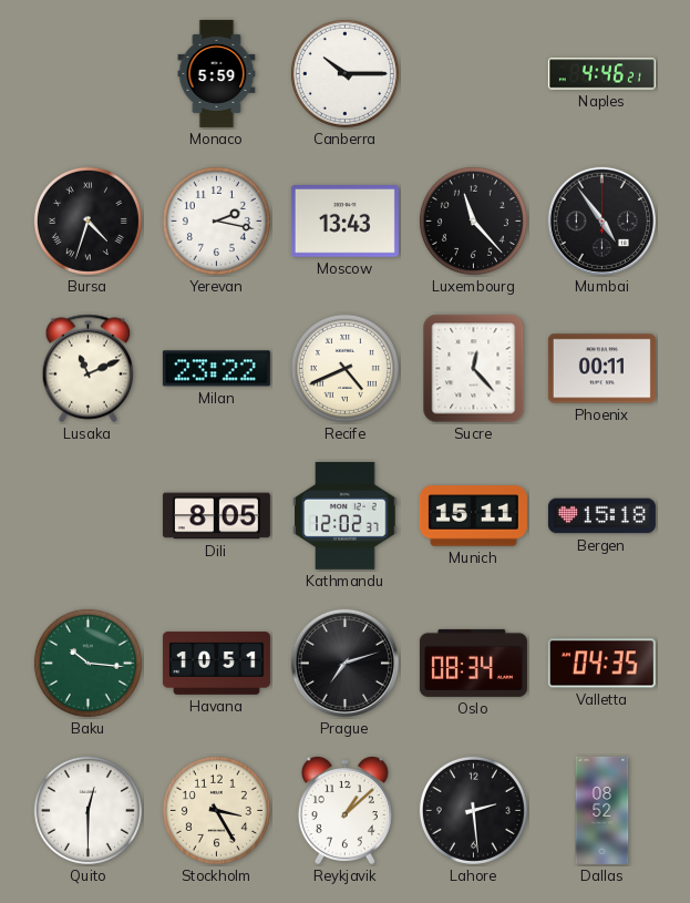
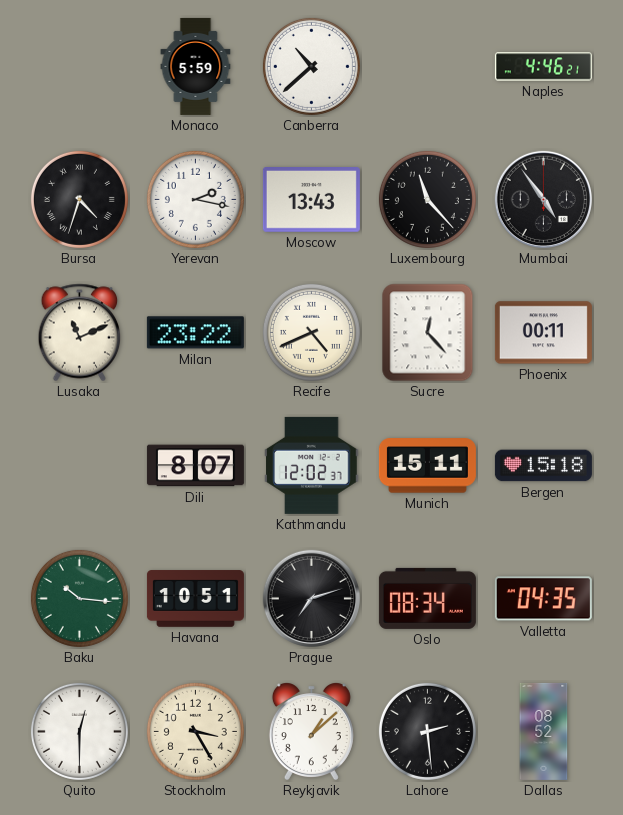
Canberra: 10:15 -> 10:38
Dili: 8:05 -> 8:07
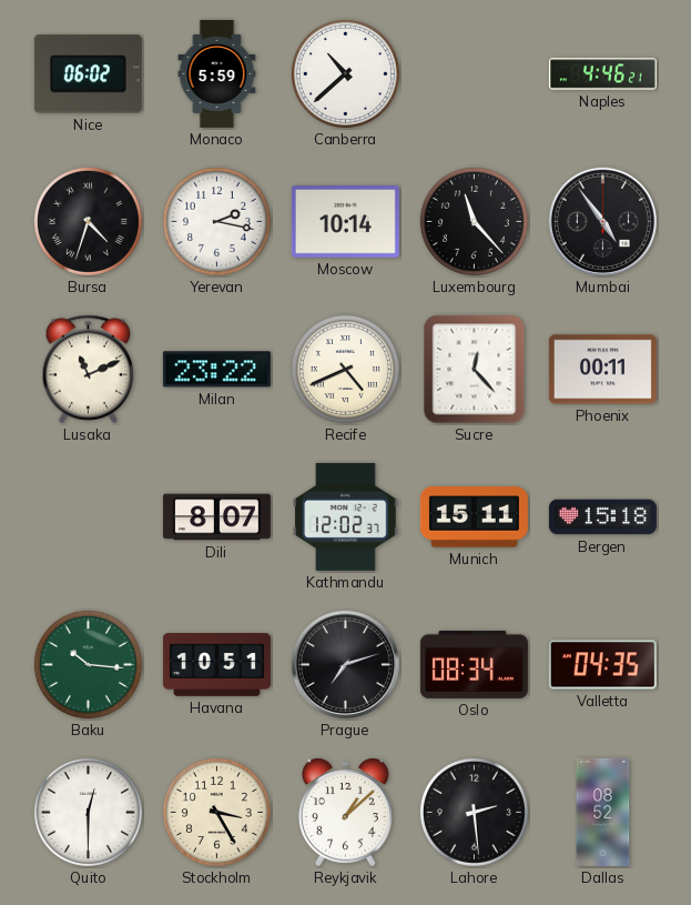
Nice: none -> 06:02
Moscow: 13:43 -> 10:14
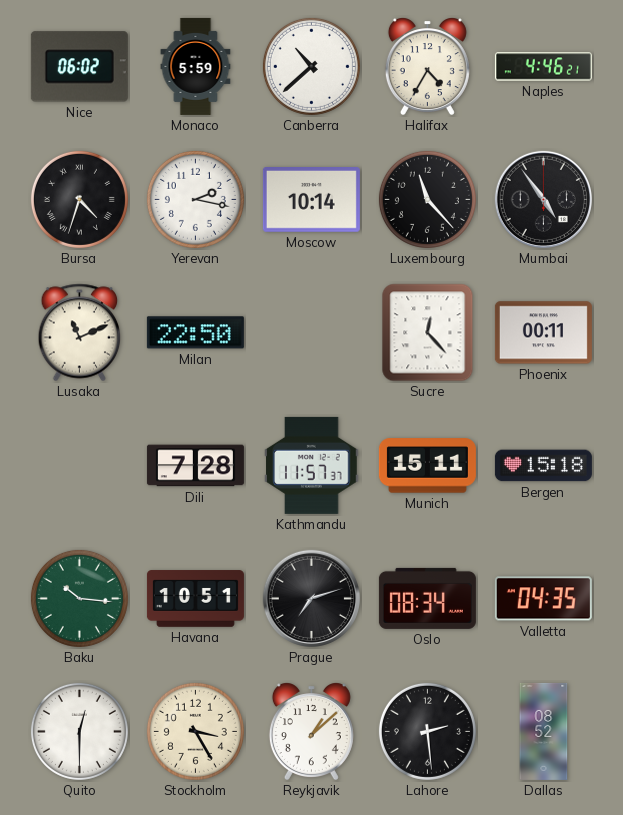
Halifax: none -> 4:35
Milan: 23:22 -> 22:50
Recife: 4:41 -> none
Dili: 8:07 -> 7:28
Kathmandu: 12:02 -> 11:57
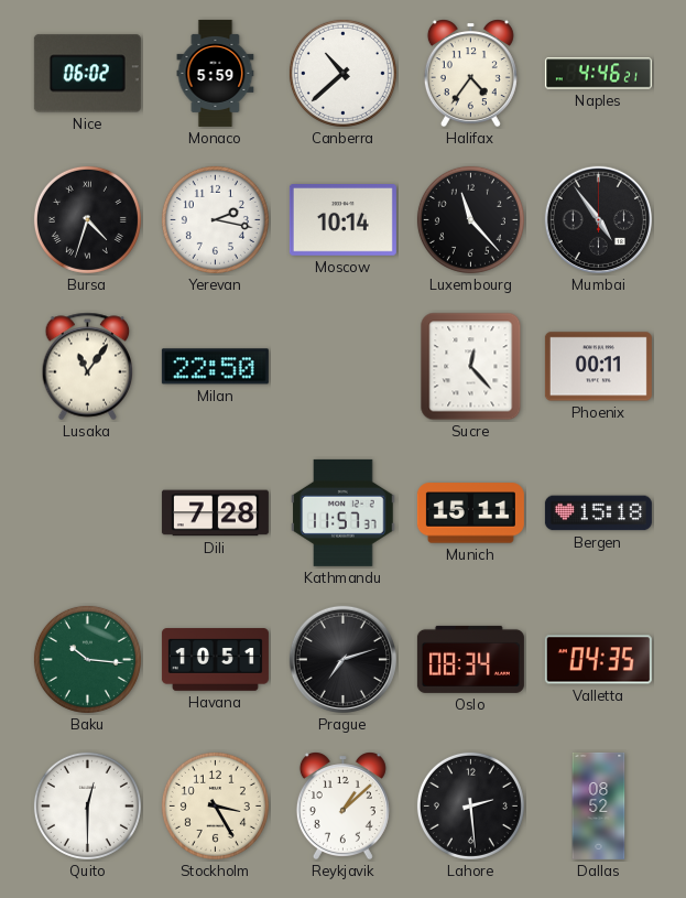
Halifax: 4:35 -> 4:36
Lusaka: 11:11 -> 11:06
